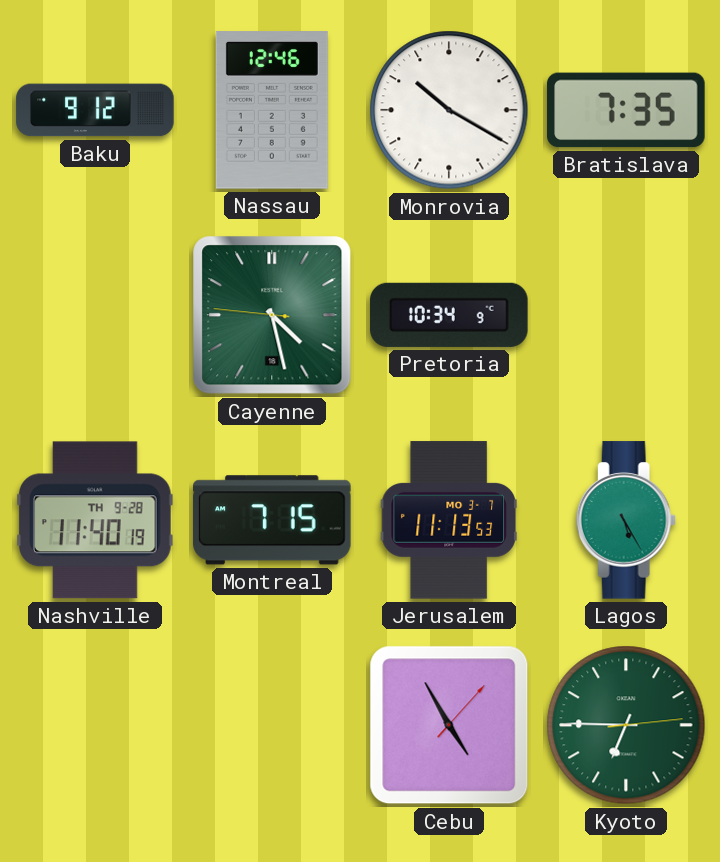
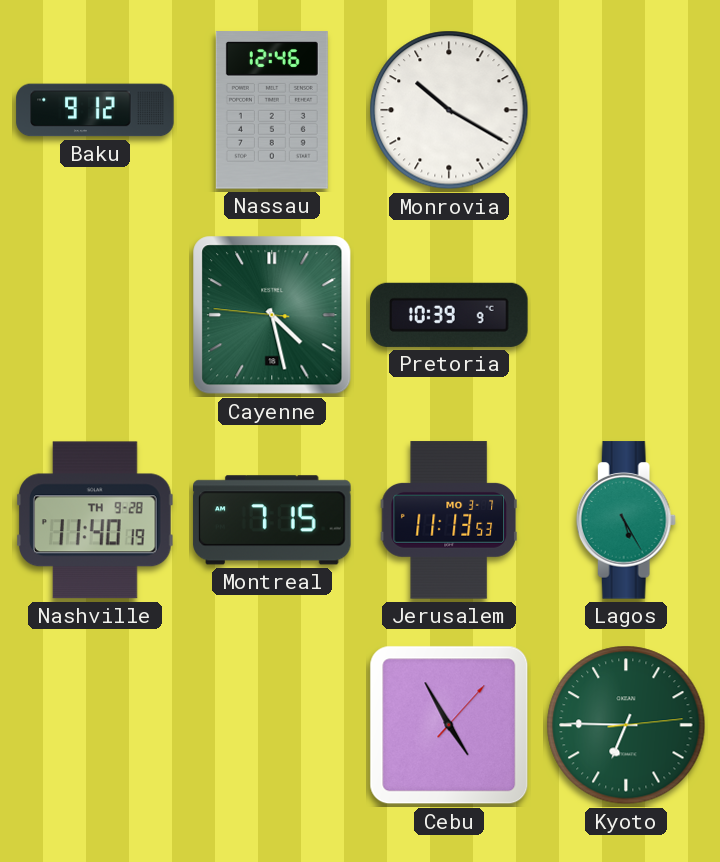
Bratislava: 7:35 -> none
Pretoria: 10:34 -> 10:39
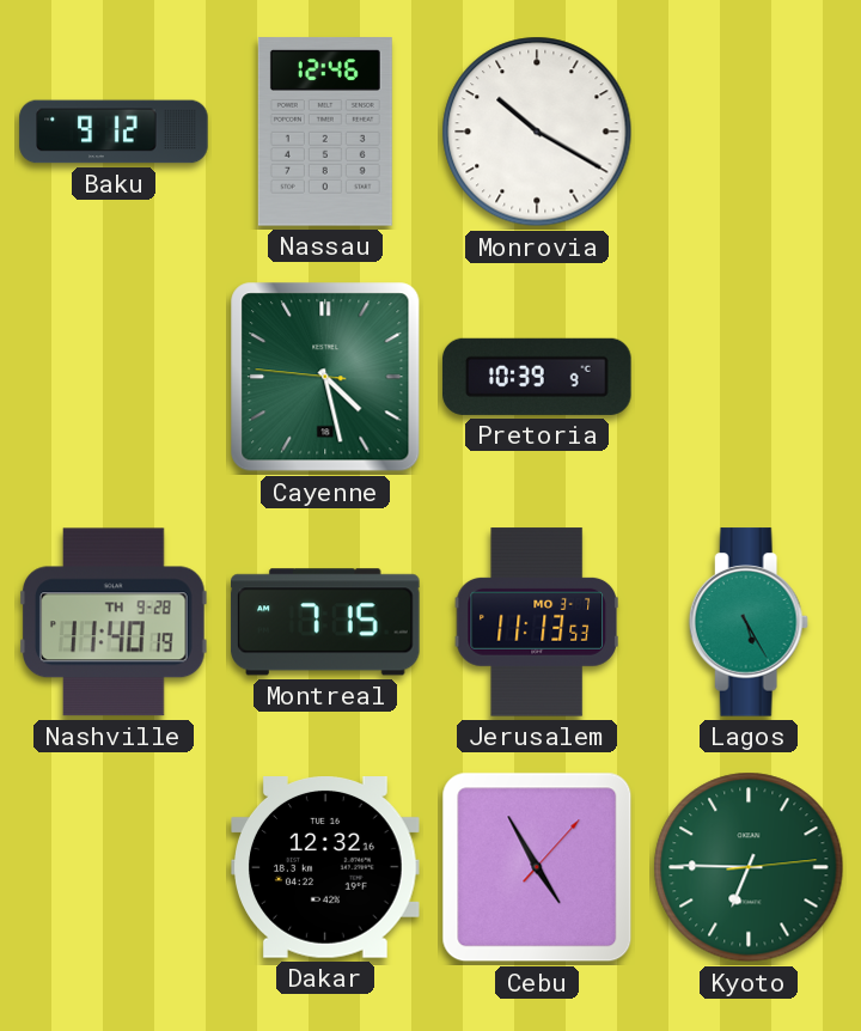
Dakar: none -> 12:32
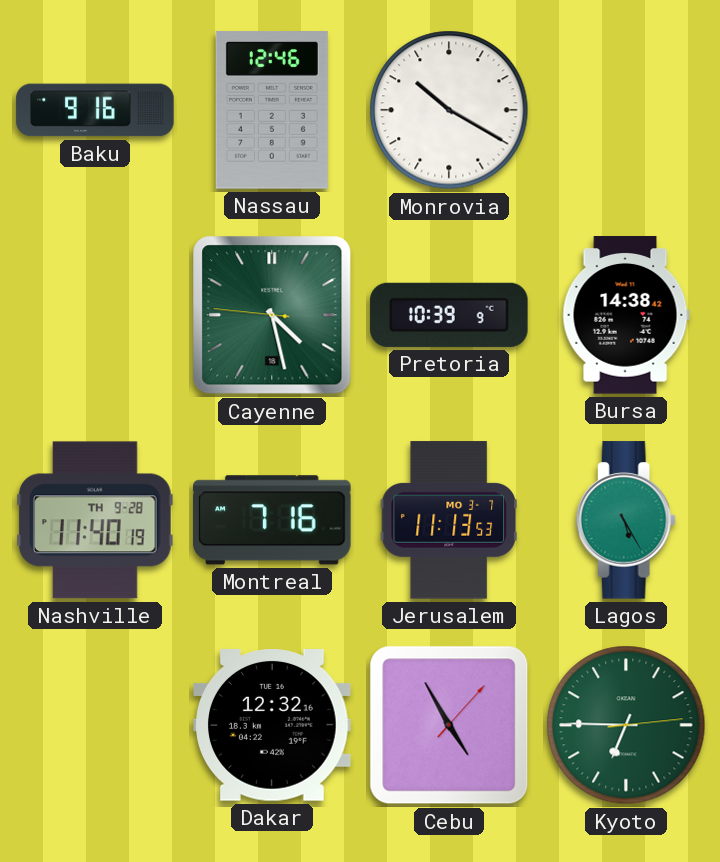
Baku: 9:12 -> 9:16
Bursa: none -> 14:38
Montreal: 7:15 -> 7:16
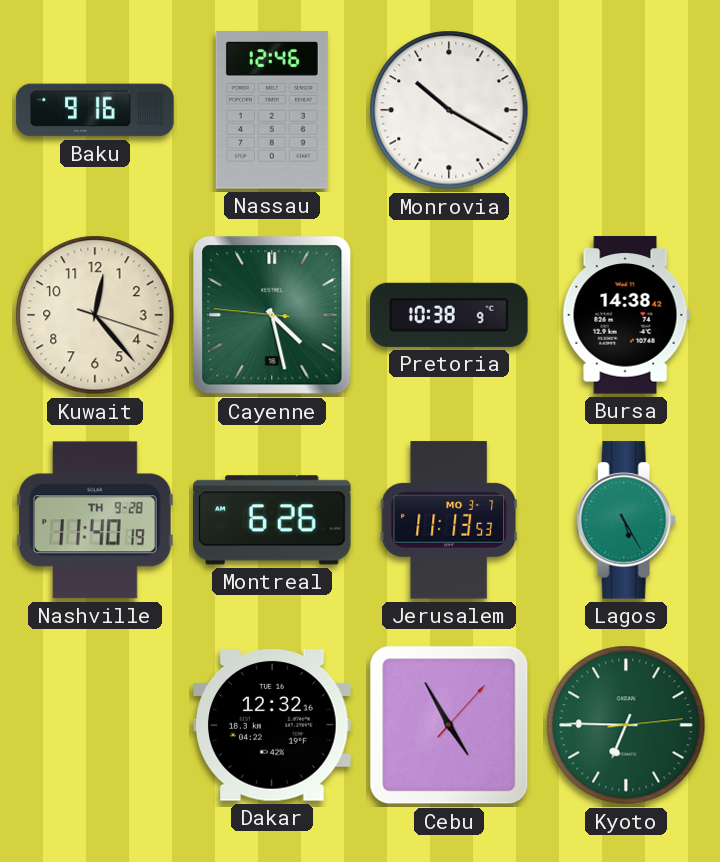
Kuwait: none -> 12:23
Pretoria: 10:39 -> 10:38
Montreal: 7:16 -> 6:26
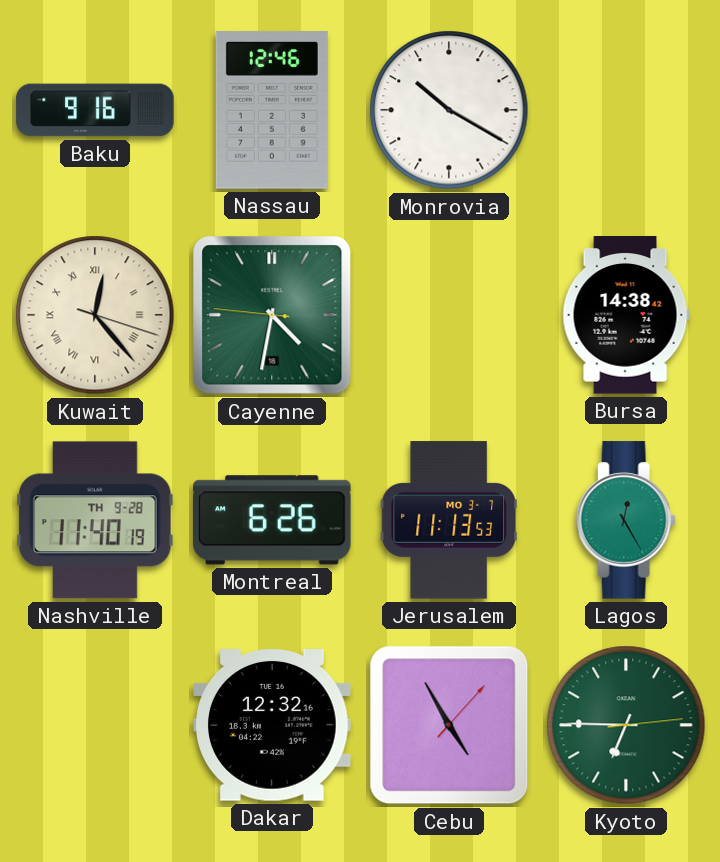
Kuwait numerals: Arabic -> Roman
Cayenne: 4:27 -> 4:31
Pretoria: 10:38 -> none
Lagos: 5:25 -> 12:25
